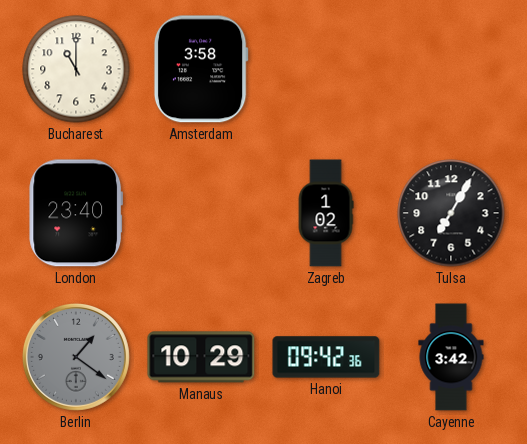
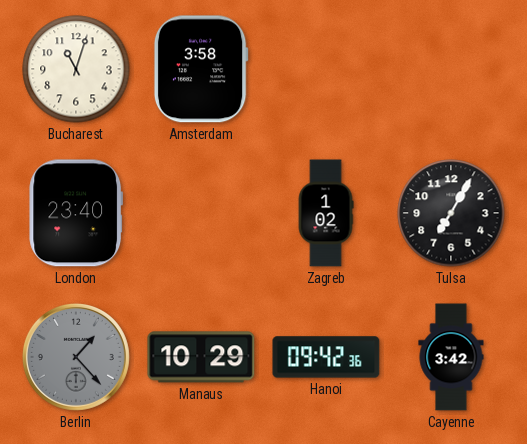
Bucharest: 11:00 -> 11:03
Berlin: 1:21 -> 1:23
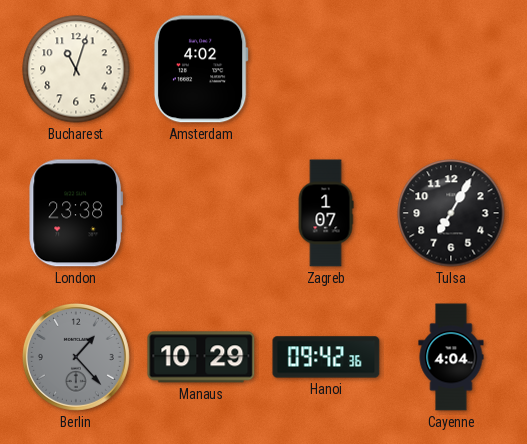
Amsterdam: 3:58 -> 4:02
London: 23:40 -> 23:38
Zagreb: 1:02 -> 1:07
Cayenne: 3:42 -> 4:04
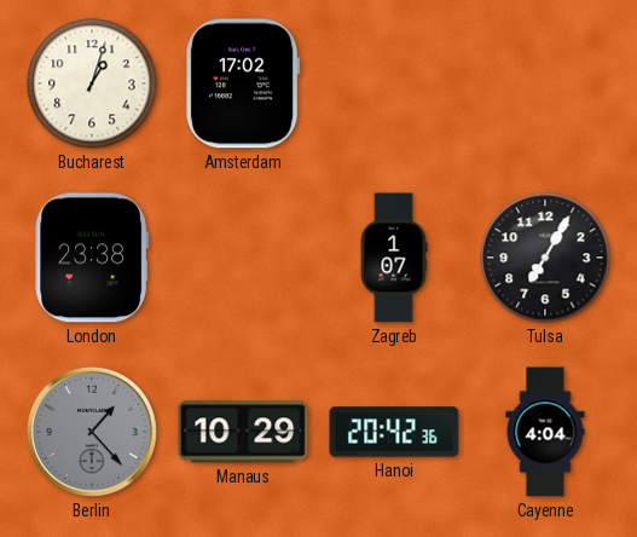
Bucharest: 11:03 -> 1:03
Amsterdam: 4:02 -> 17:02
Hanoi: 09:42 -> 20:42
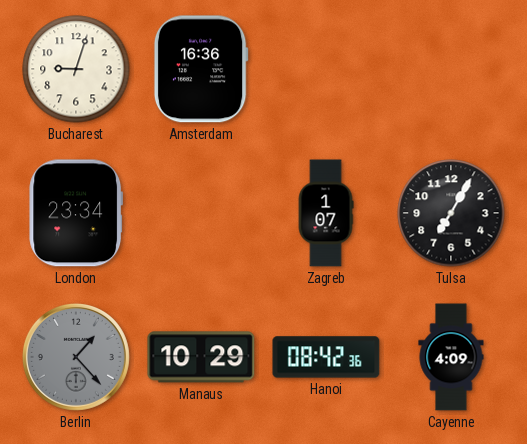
Bucharest: 1:03 -> 9:03
Amsterdam: 17:02 -> 16:36
London: 23:38 -> 23:34
Hanoi: 20:42 -> 08:42
Cayenne: 4:04 -> 4:09
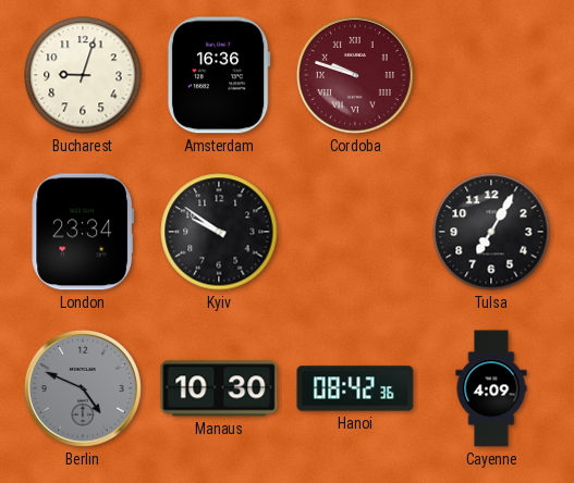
Cordoba: none -> 9:48
Kyiv: none -> 9:51
Zagreb: 1:07 -> none
Berlin: 1:23 -> 4:49
Manaus: 10:29 -> 10:30
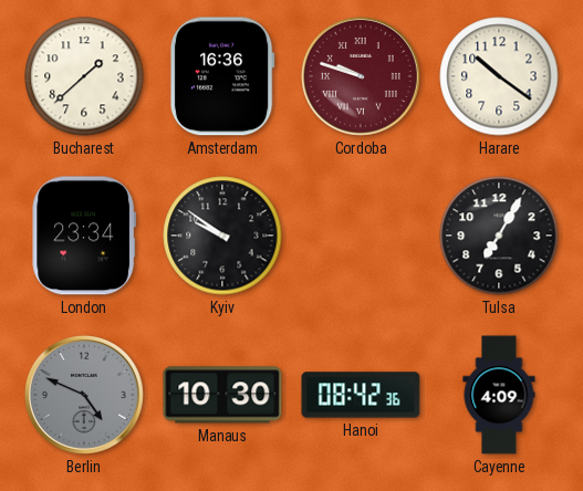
Bucharest: 9:03 -> 1:38
Harare: none -> 10:21
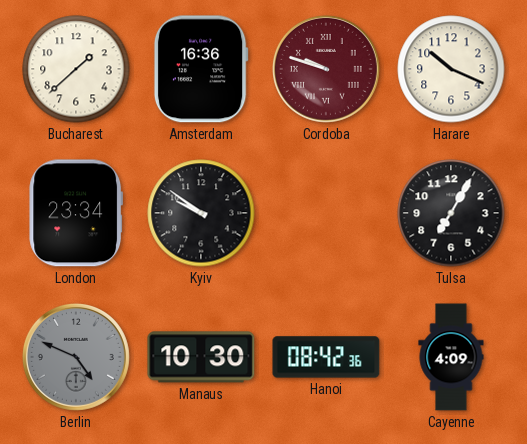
Harare: 10:21 -> 10:19
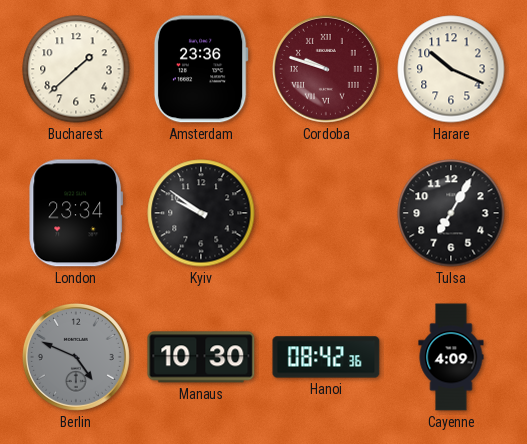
Amsterdam: 16:36 -> 23:36
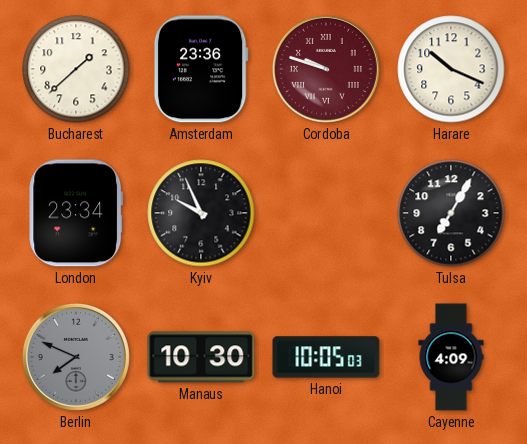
Kyiv: 9:51 -> 9:56
Berlin: 4:49 -> 7:49
Hanoi: 08:42 -> 10:05
